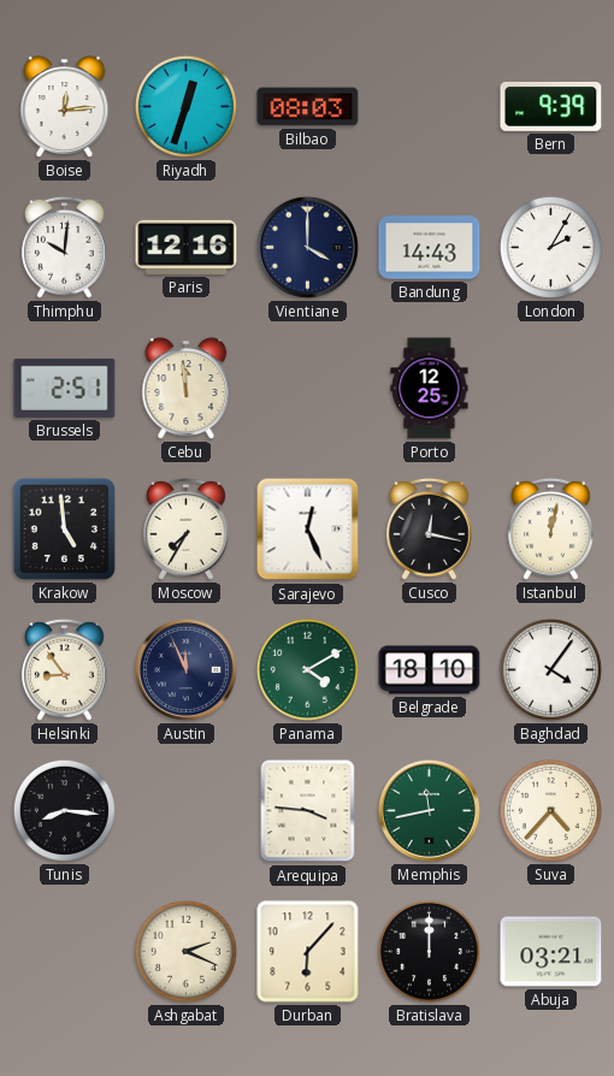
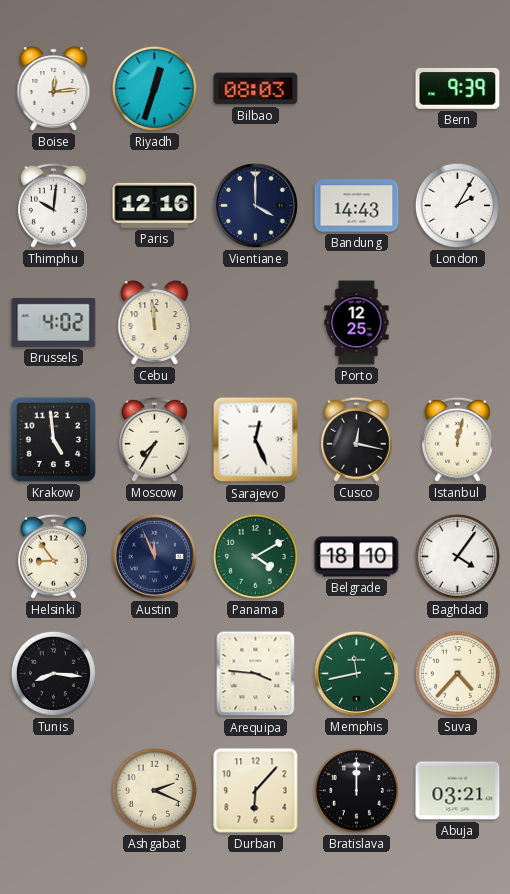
Brussels: 2:51 -> 4:02
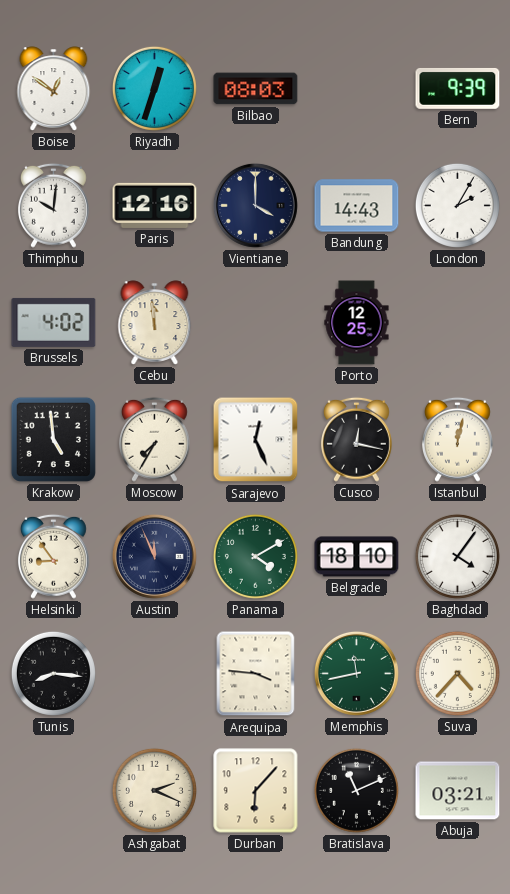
Boise: 12:14 -> 12:51
Bratislava: 12:00 -> 11:11
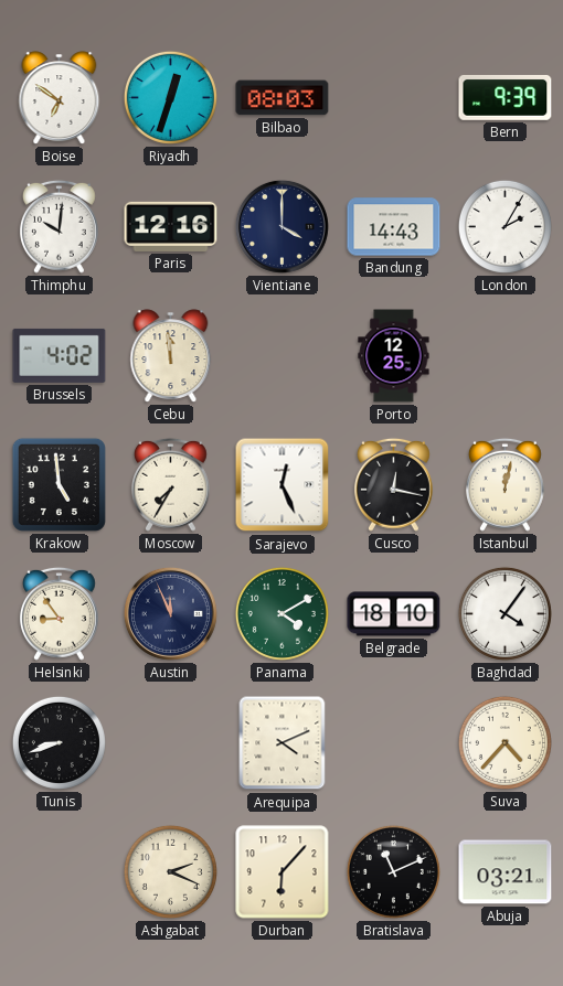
Boise: 12:51 -> 6:51
Tunis: 8:16 -> 8:42
Arequipa: 3:46 -> 4:11
Memphis: 11:43 -> none
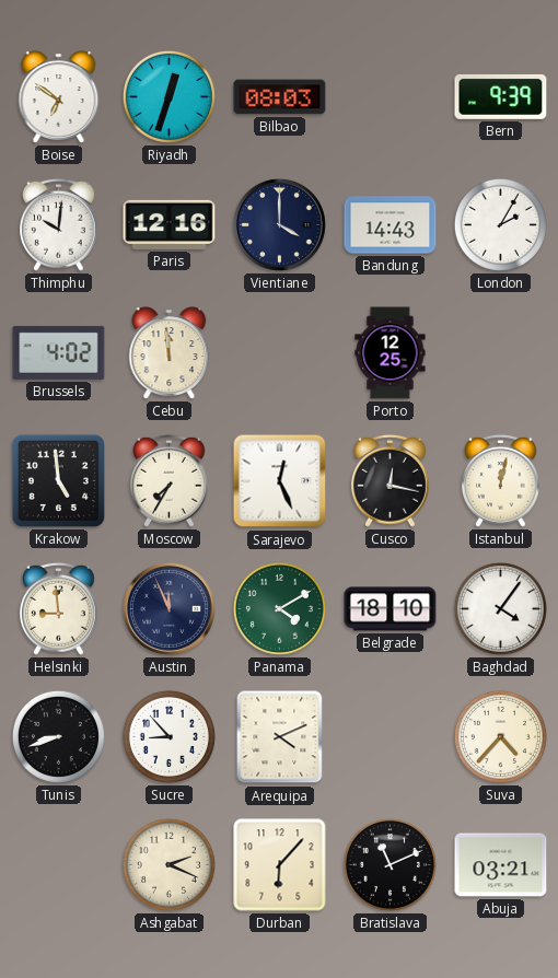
Helsinki: 8:54 -> 8:59
Sucre: none -> 8:53
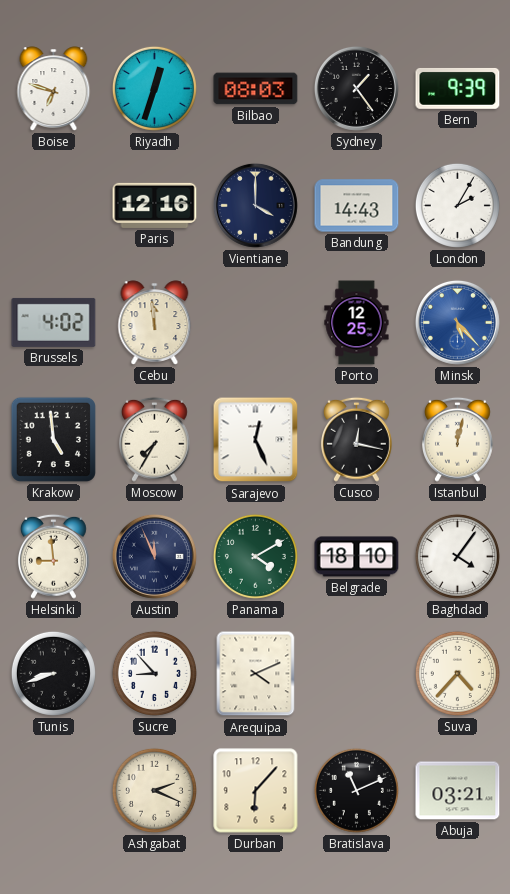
Boise: 6:51 -> 6:48
Sydney: none -> 1:24
Thimphu: 10:01 -> none
Minsk: none -> 5:23
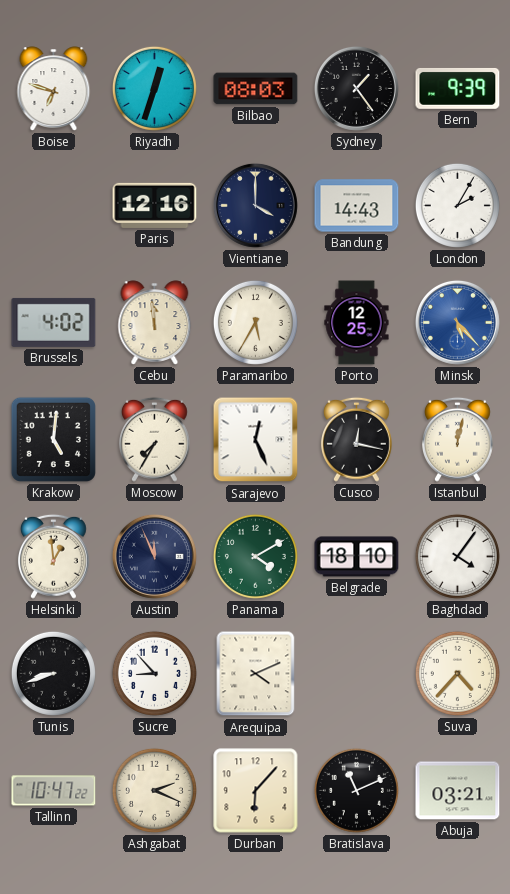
Paramaribo: none -> 5:35
Krakow: 4:59 -> 5:01
Helsinki: 8:59 -> 12:59
Tallinn: none -> 10:47
